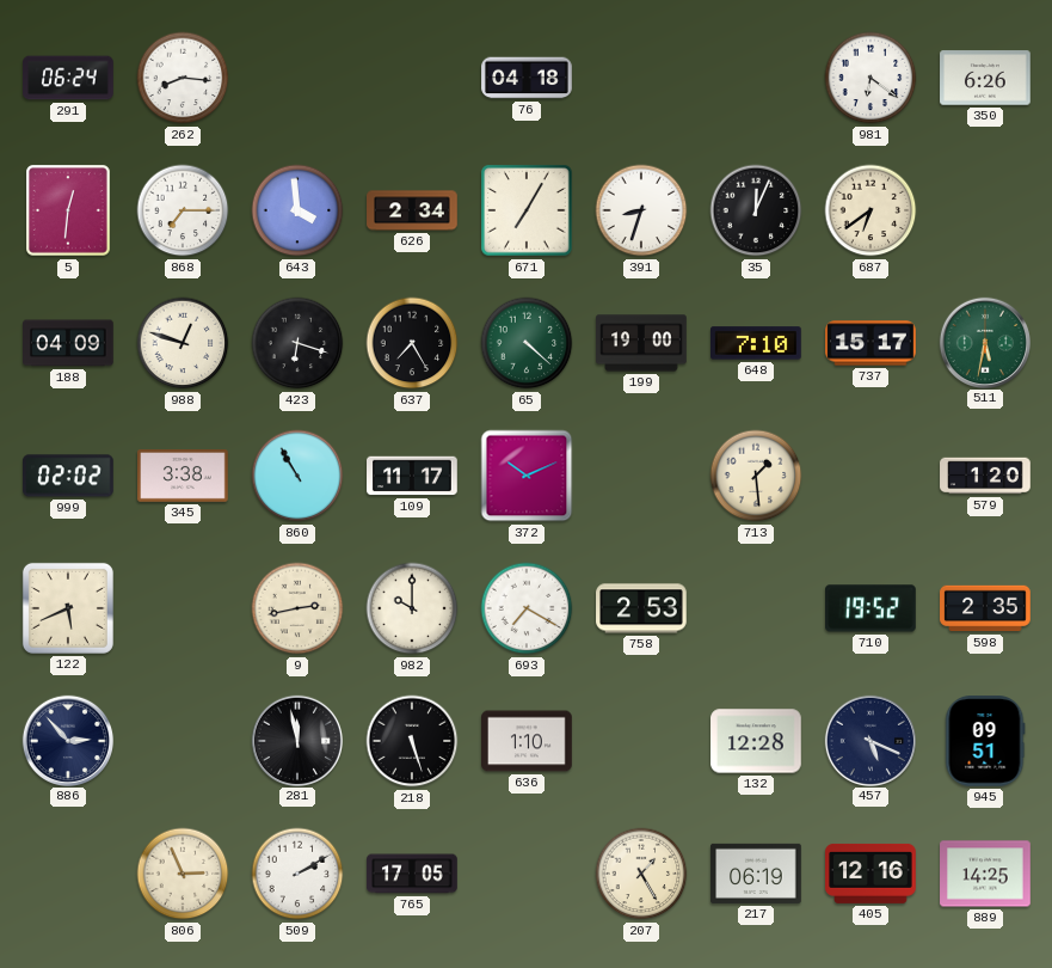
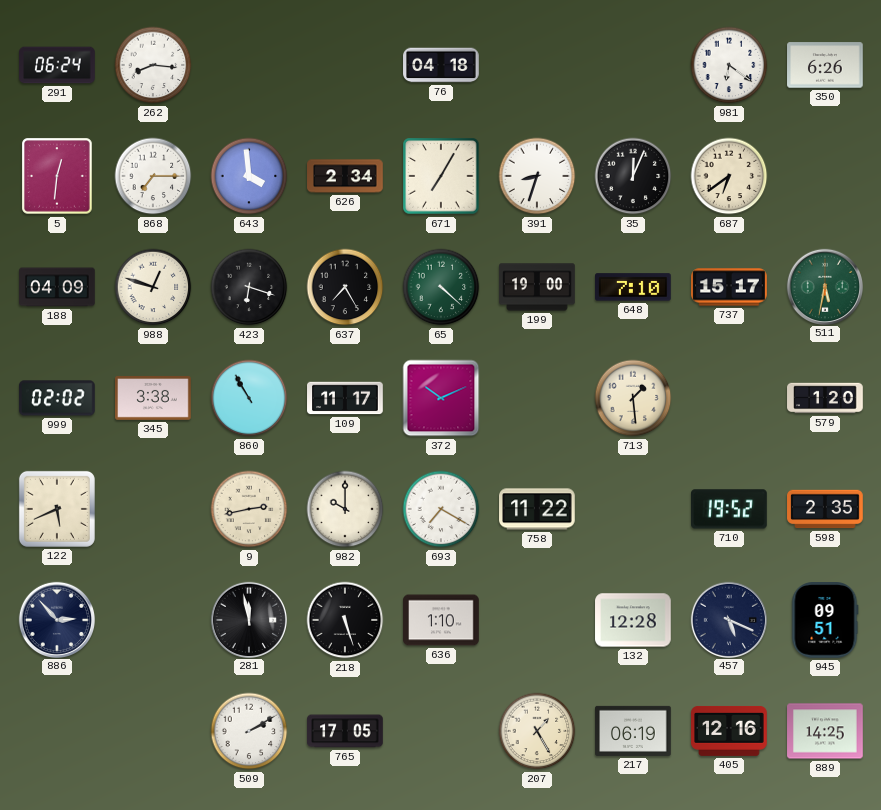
758: 2:53 -> 11:22
806: 2:56 -> none
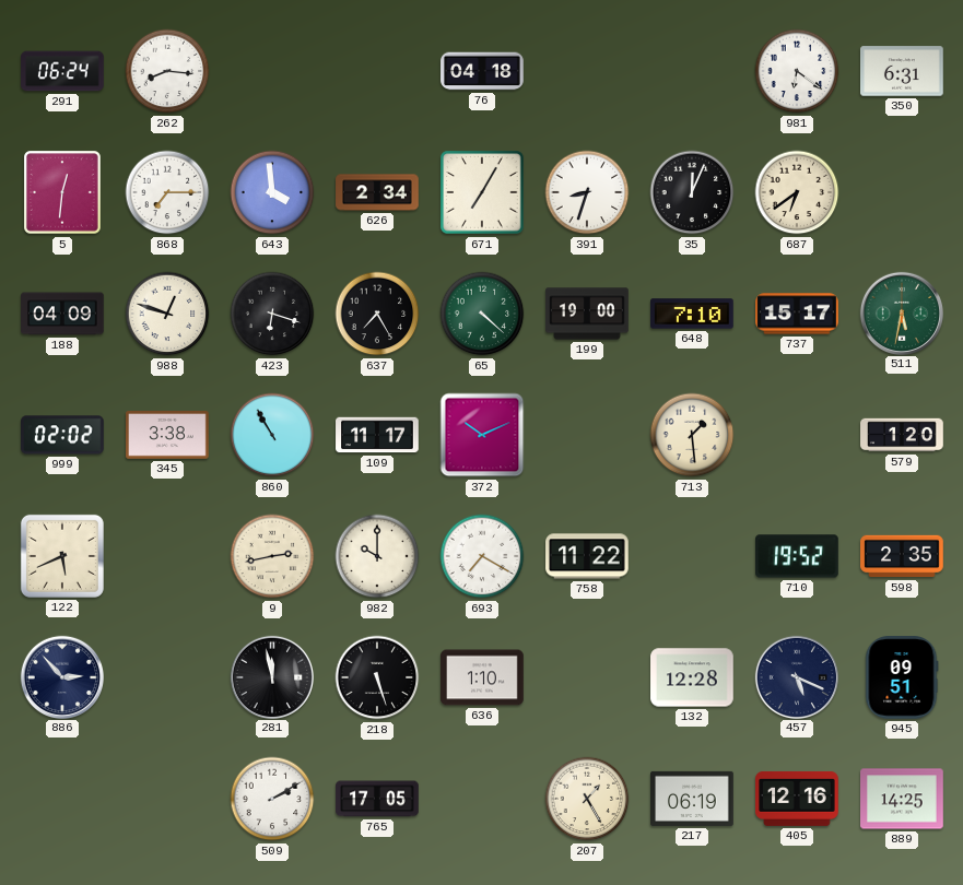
350: 6:26 -> 6:31
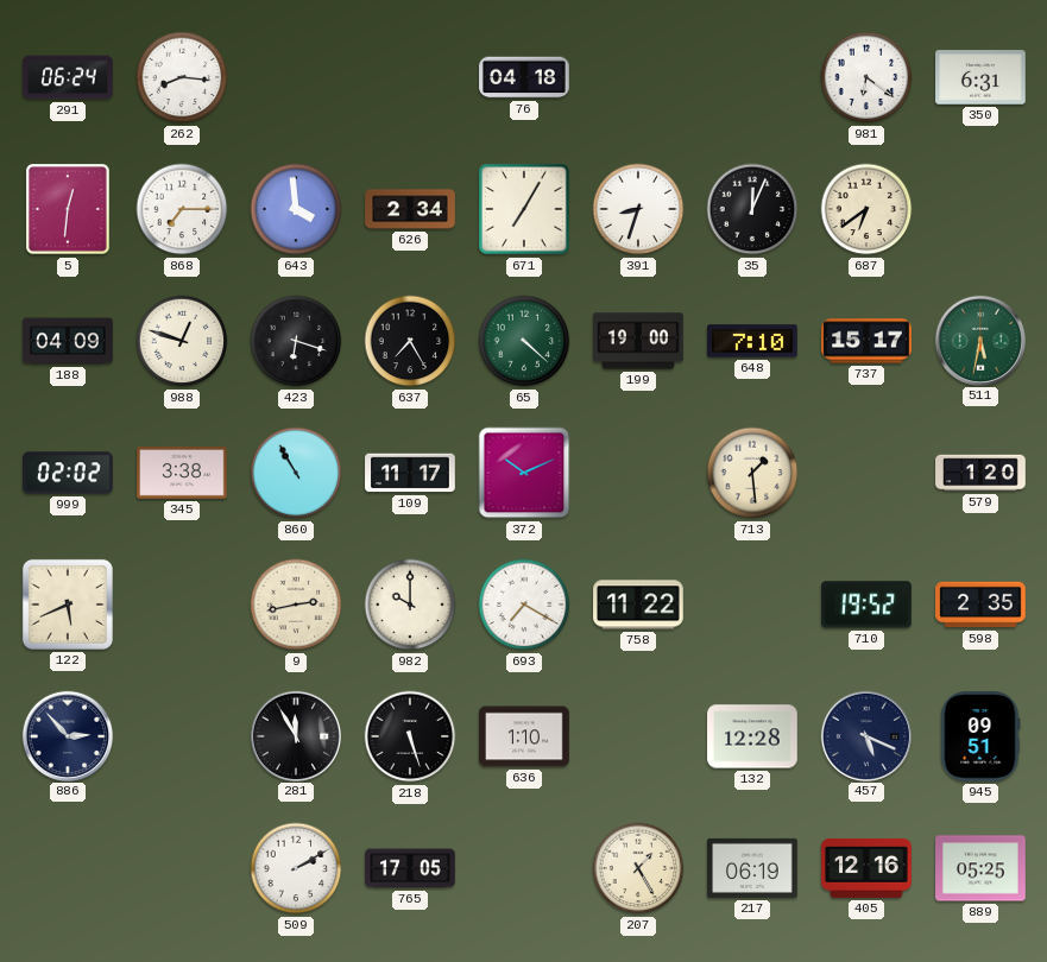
281: 11:58 -> 11:55
889: 14:25 -> 05:25
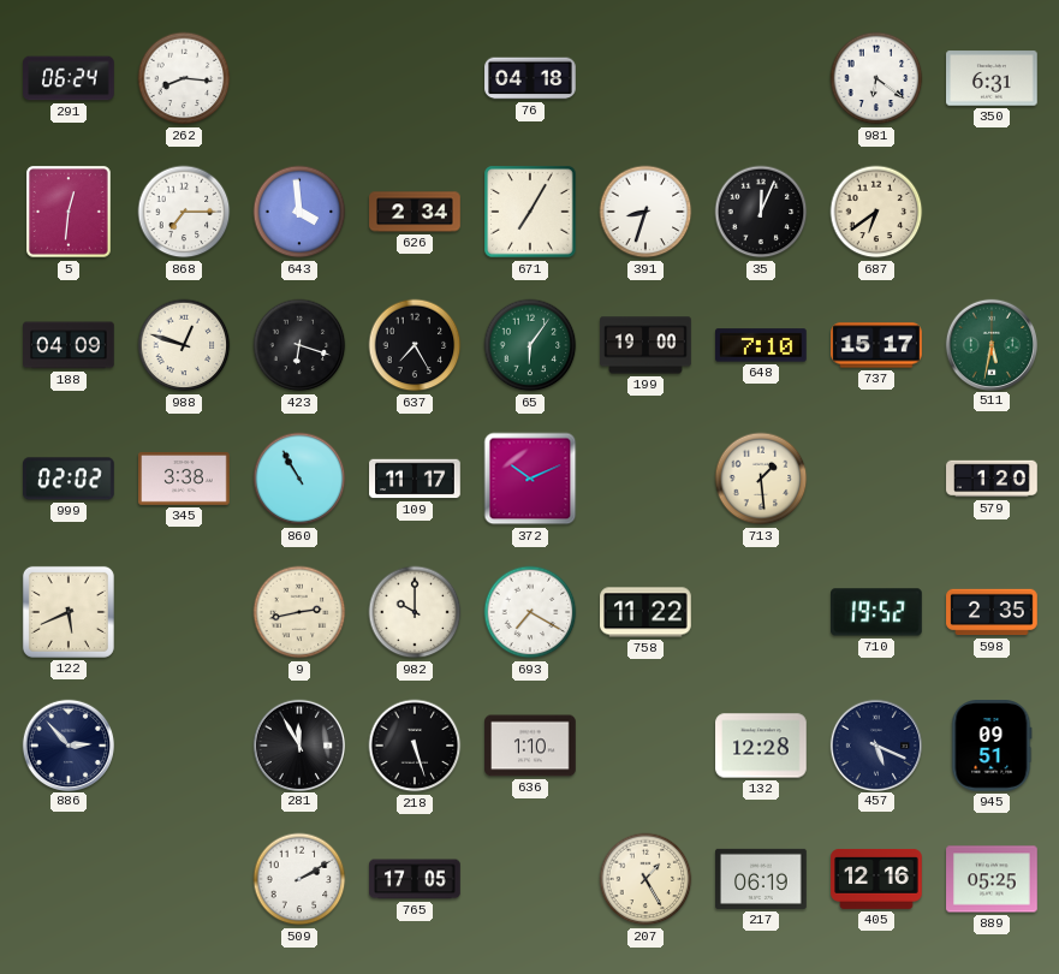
65: 4:22 -> 6:06
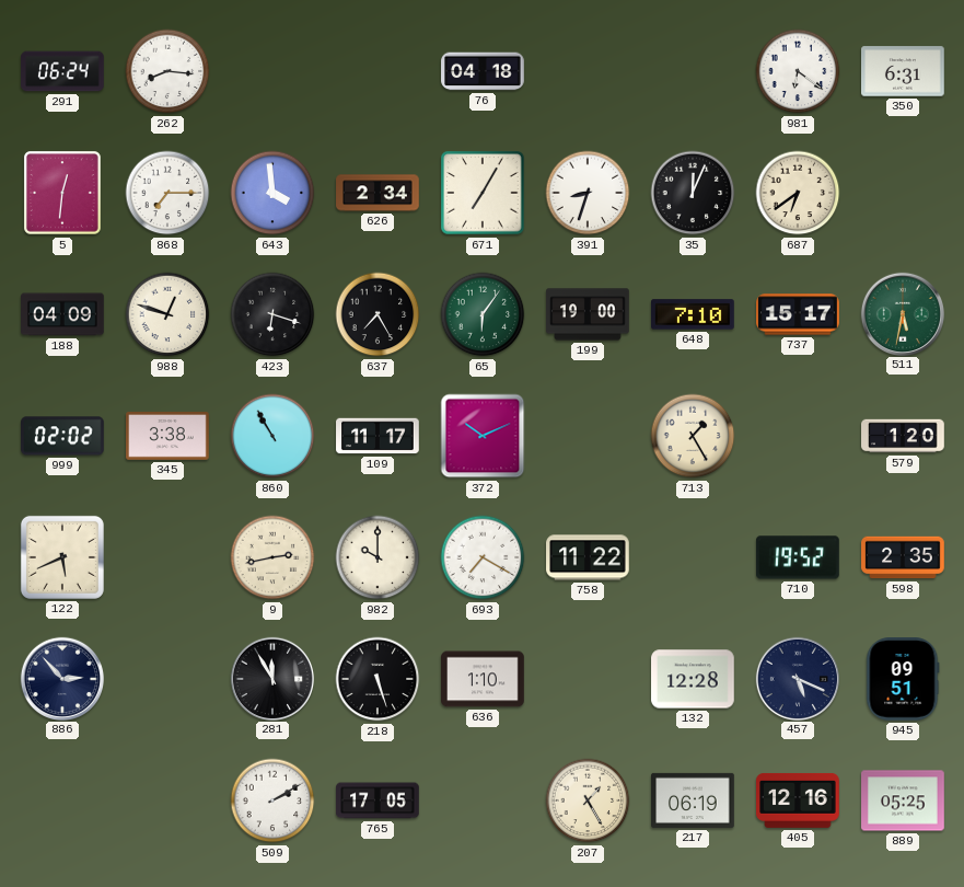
713: 1:29 -> 1:25
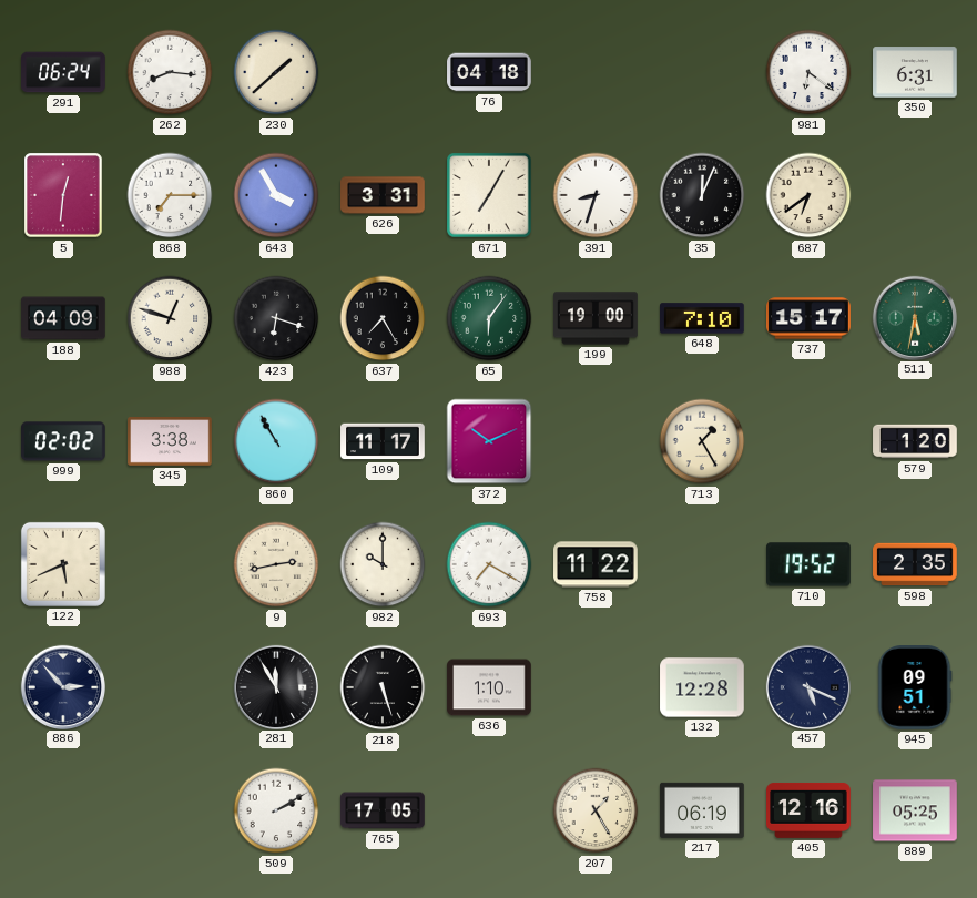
230: none -> 1:38
643: 3:59 -> 3:55
626: 2:34 -> 3:31
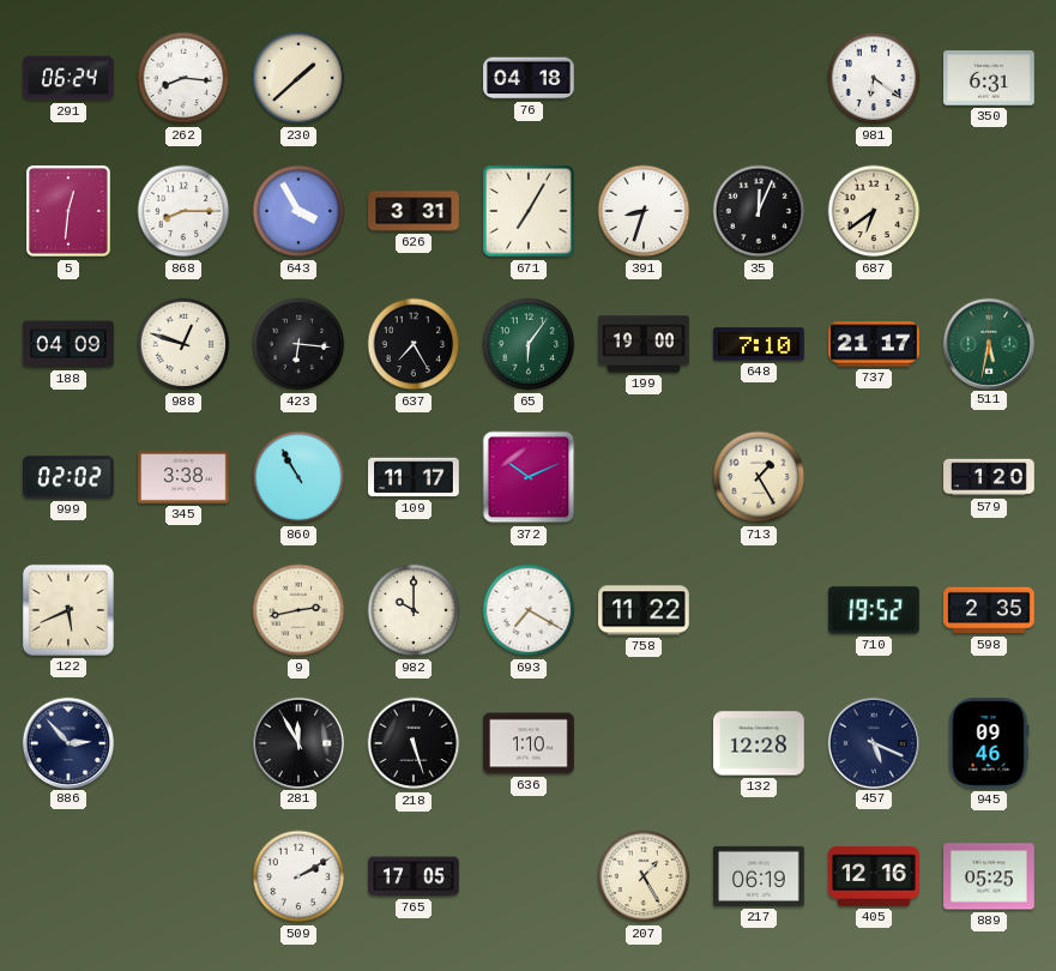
868: 7:15 -> 8:15
423: 6:18 -> 6:16
737: 15:17 -> 21:17
945: 09:51 -> 09:46
